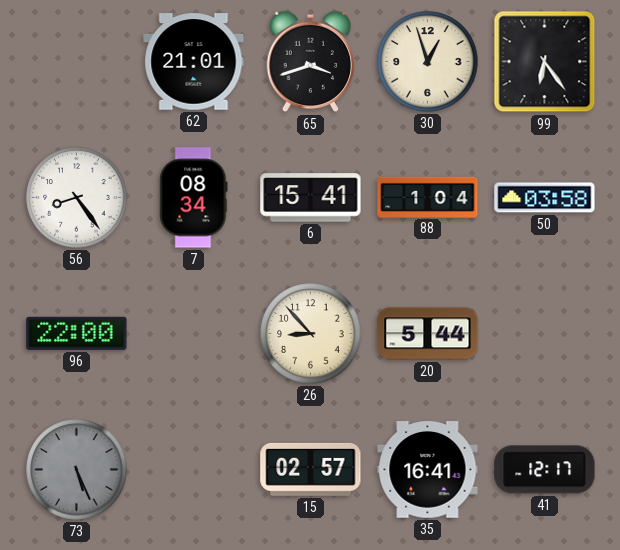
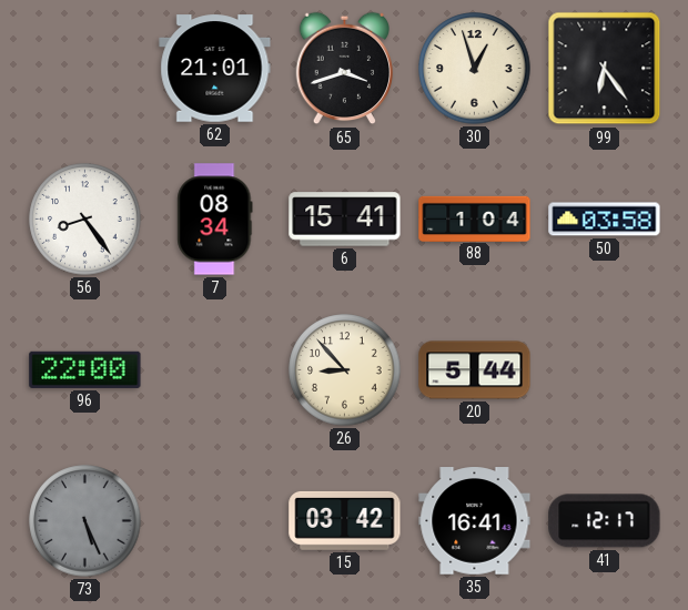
15: 02:57 -> 03:42
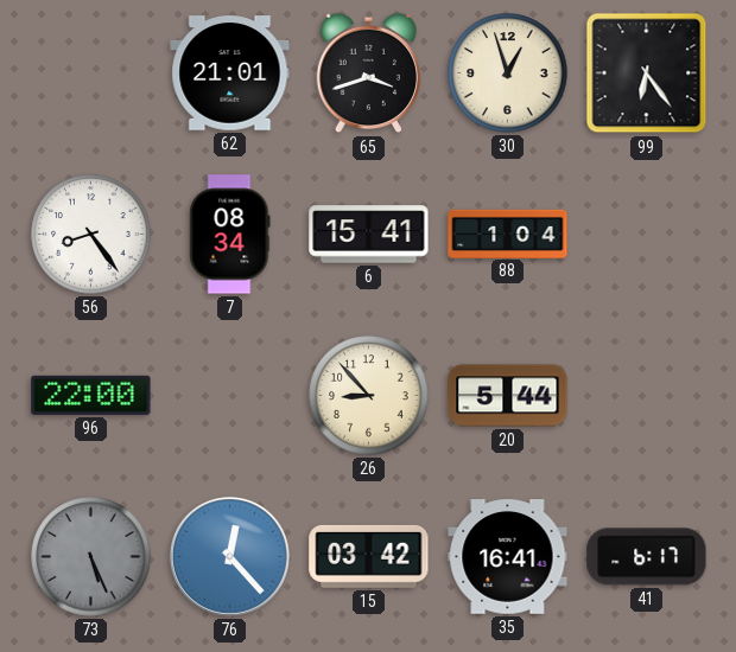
50: 03:58 -> none
76: none -> 12:23
41: 12:17 -> 6:17
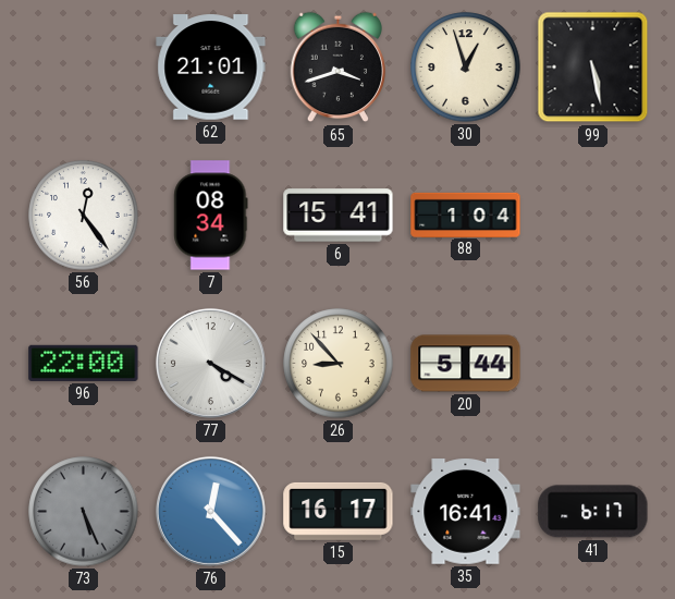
99: 6:24 -> 5:28
56: 8:24 -> 12:24
77: none -> 4:20
15: 03:42 -> 16:17
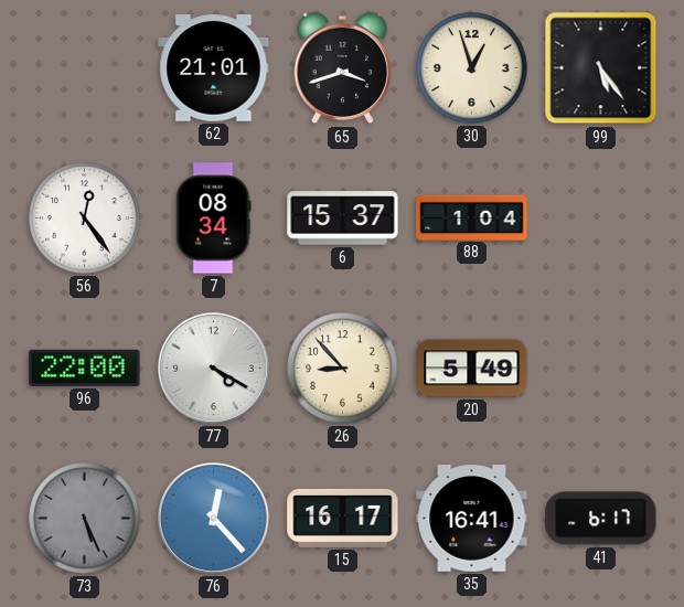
99: 5:28 -> 5:24
6: 15:41 -> 15:37
20: 5:44 -> 5:49
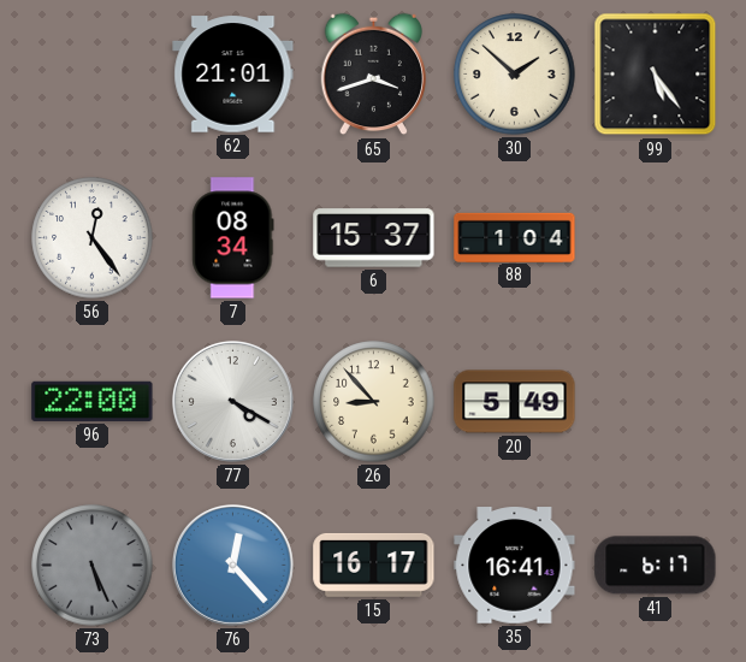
30: 12:57 -> 1:52
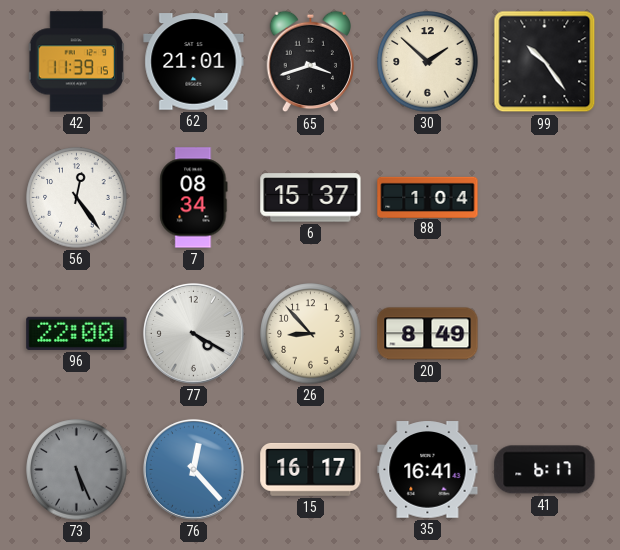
42: none -> 11:39
99: 5:24 -> 10:24
20: 5:49 -> 8:49
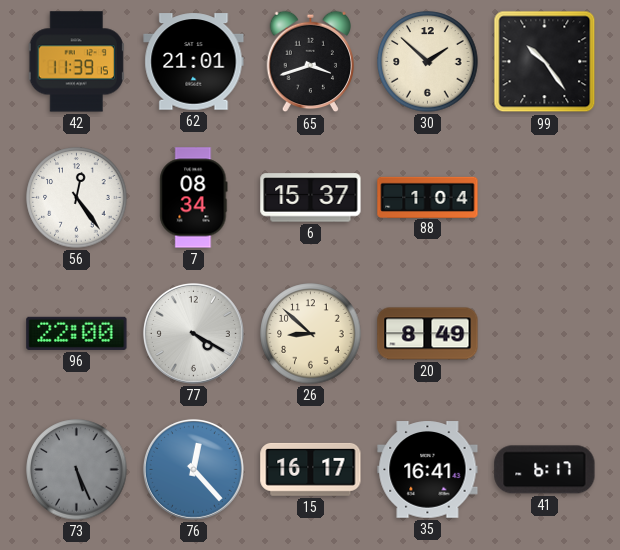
26: 8:53 -> 8:52
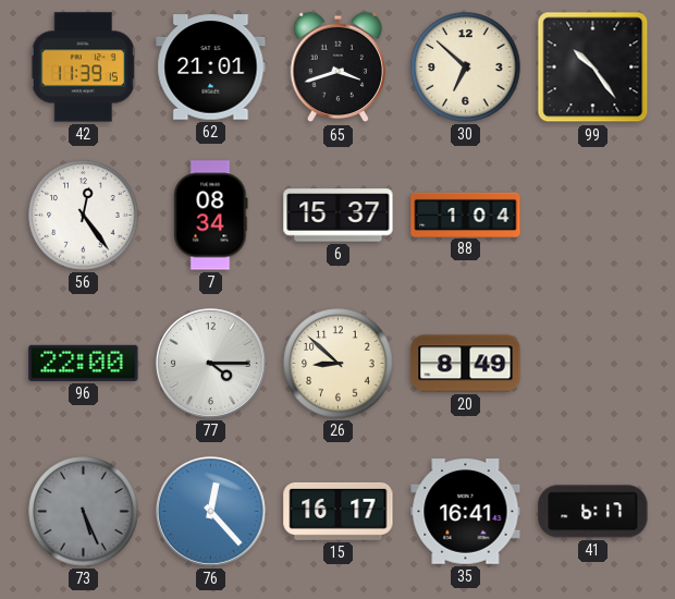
30: 1:52 -> 6:52
77: 4:20 -> 4:15
